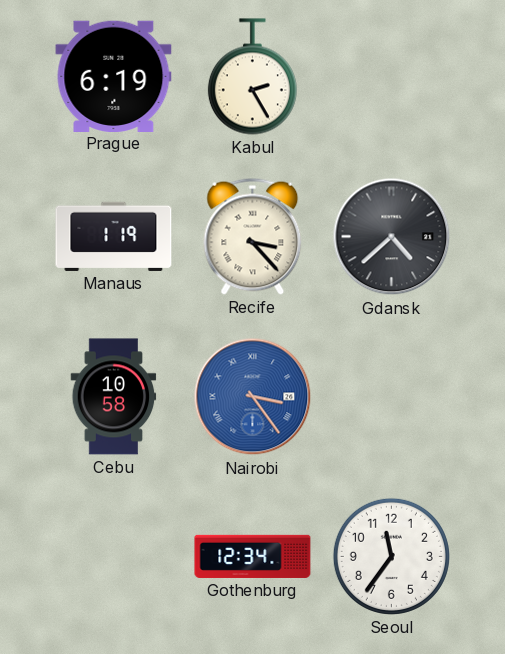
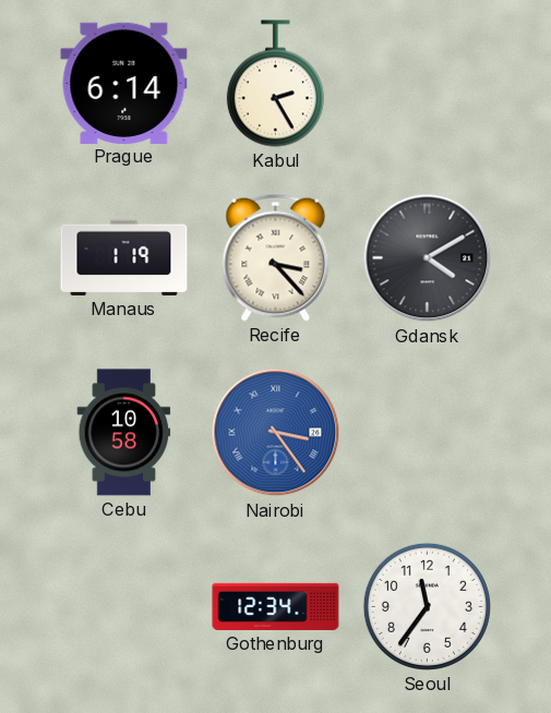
Prague: 6:19 -> 6:14
Gdansk: 4:38 -> 4:10
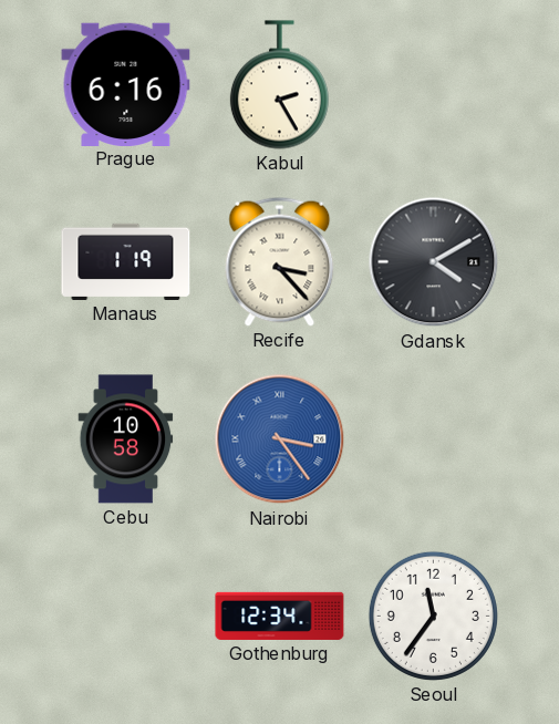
Prague: 6:14 -> 6:16
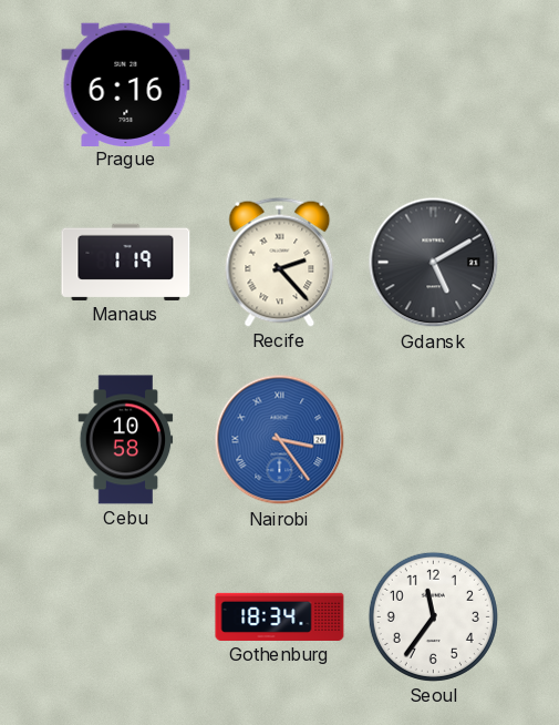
Kabul: 2:25 -> none
Recife: 3:23 -> 2:23
Gdansk: 4:10 -> 5:10
Gothenburg: 12:34 -> 18:34
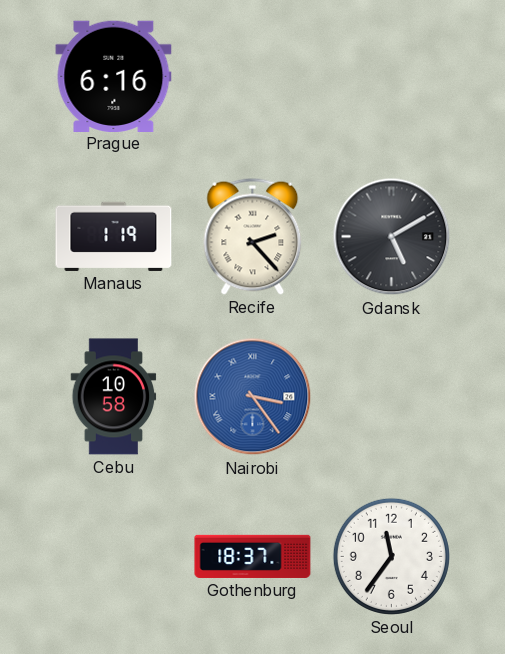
Gothenburg: 18:34 -> 18:37
